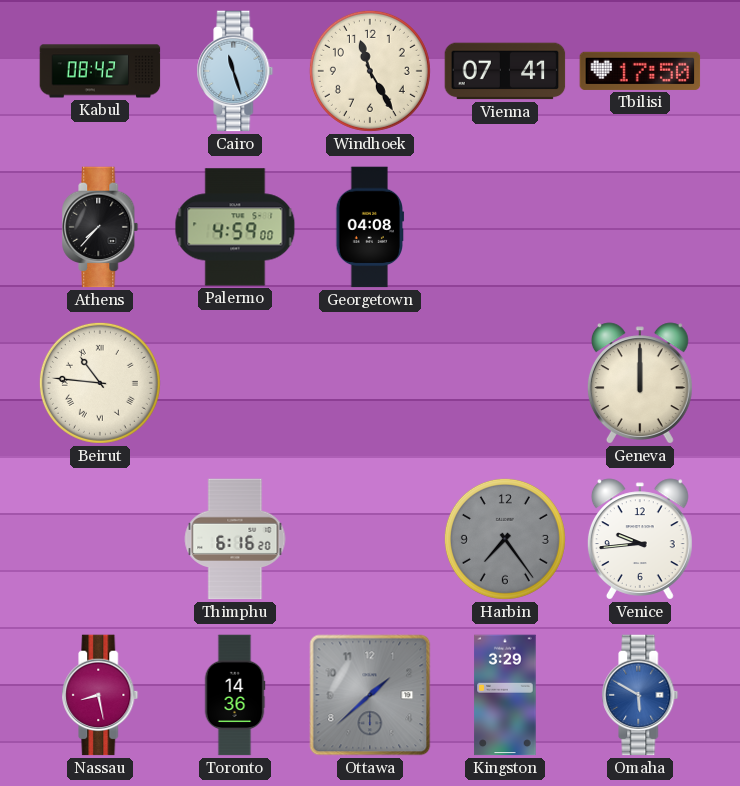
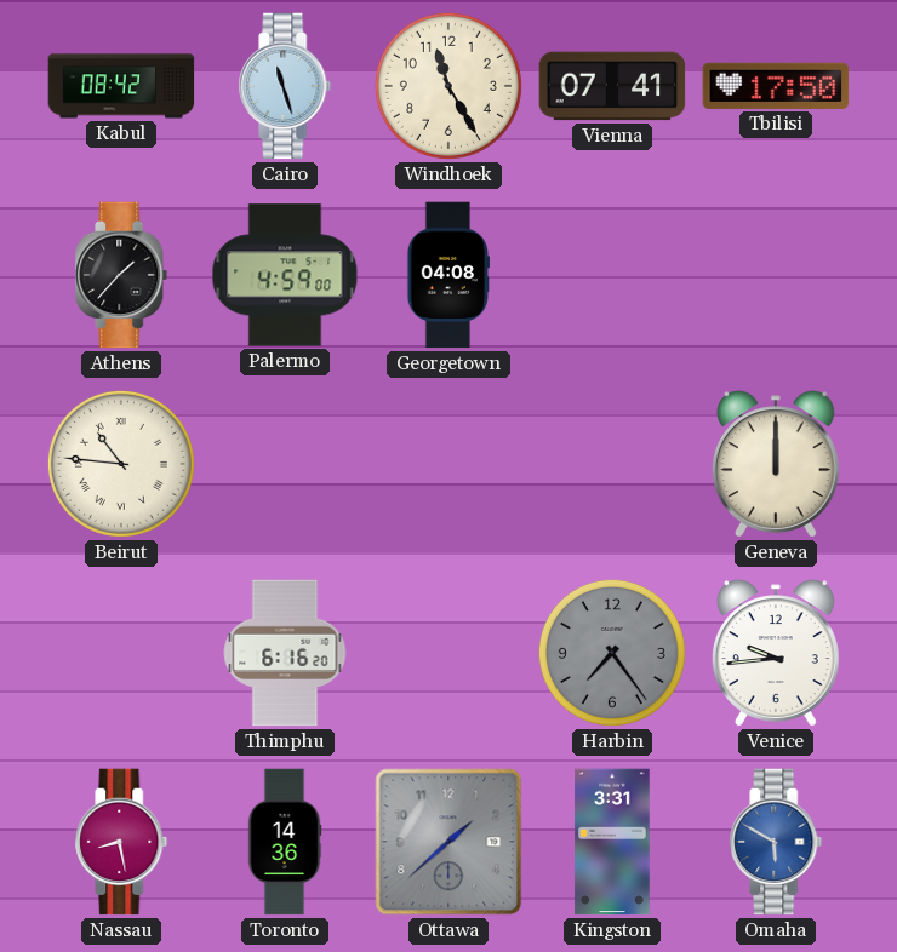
Athens: 7:37 -> 1:37
Kingston: 3:29 -> 3:31
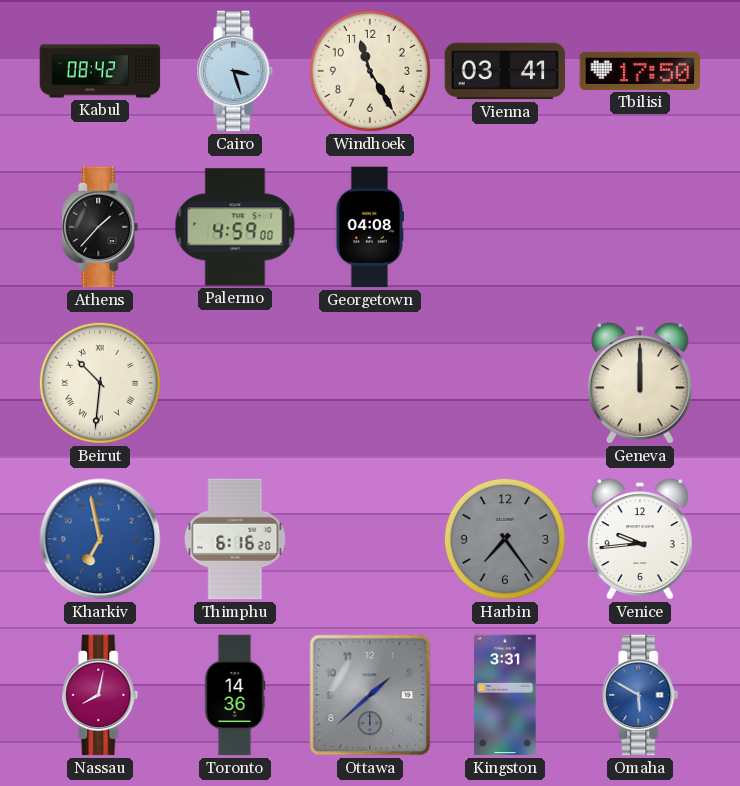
Cairo: 11:27 -> 3:27
Vienna: 07:41 -> 03:41
Beirut: 10:46 -> 10:31
Kharkiv: none -> 6:58
Nassau: 8:28 -> 8:02
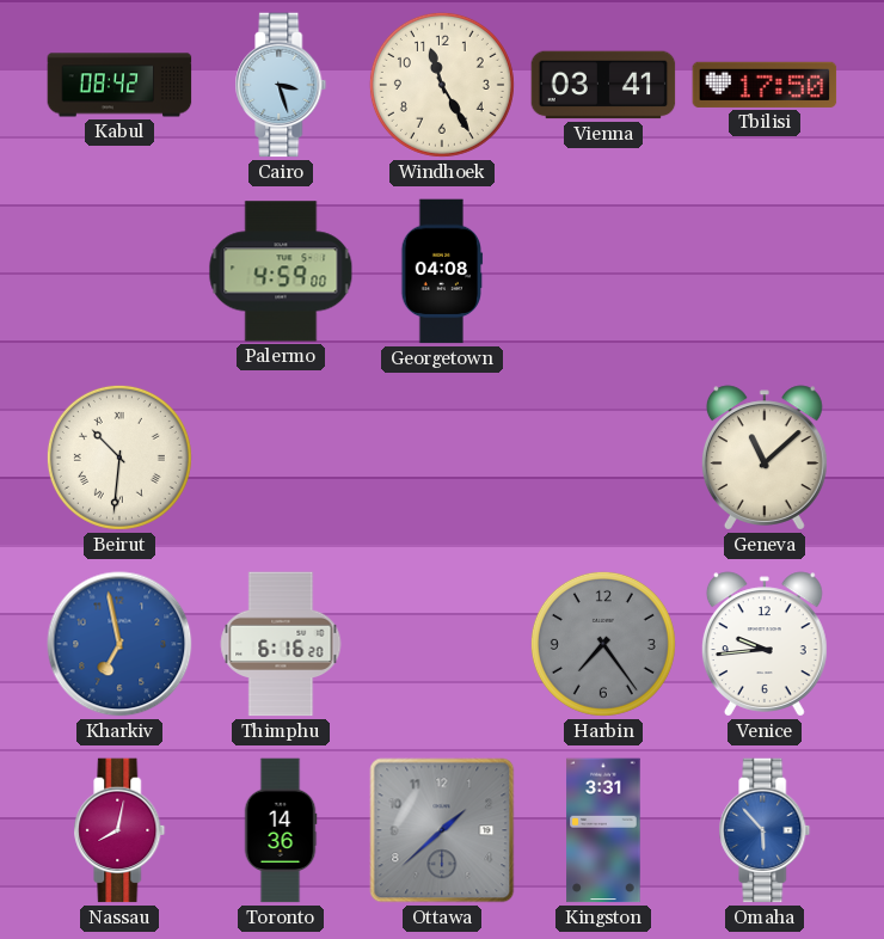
Athens: 1:37 -> none
Geneva: 12:00 -> 11:08
Omaha: 5:50 -> 5:53
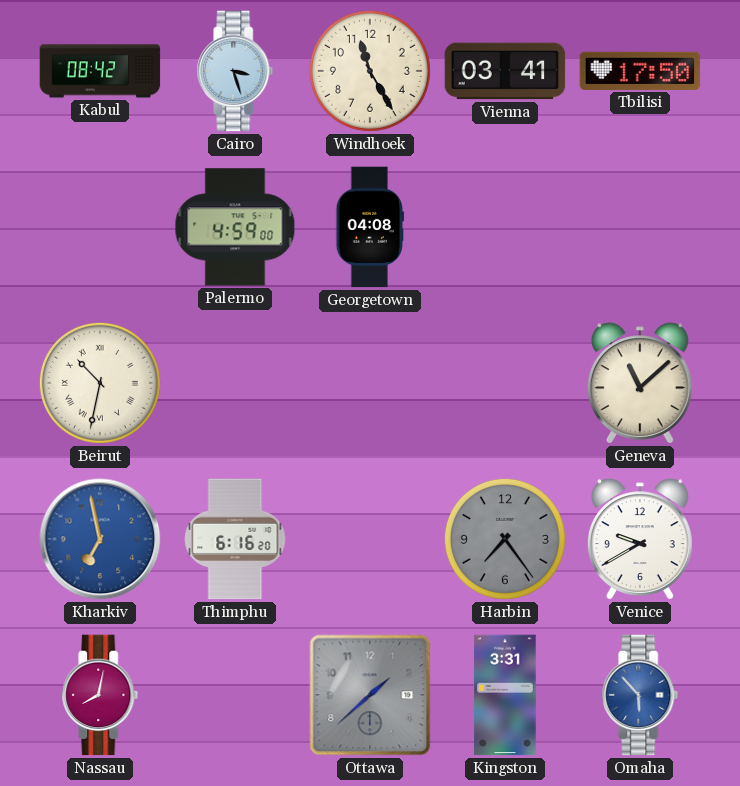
Beirut: 10:31 -> 10:32
Venice: 9:44 -> 9:40
Toronto: 14:36 -> none
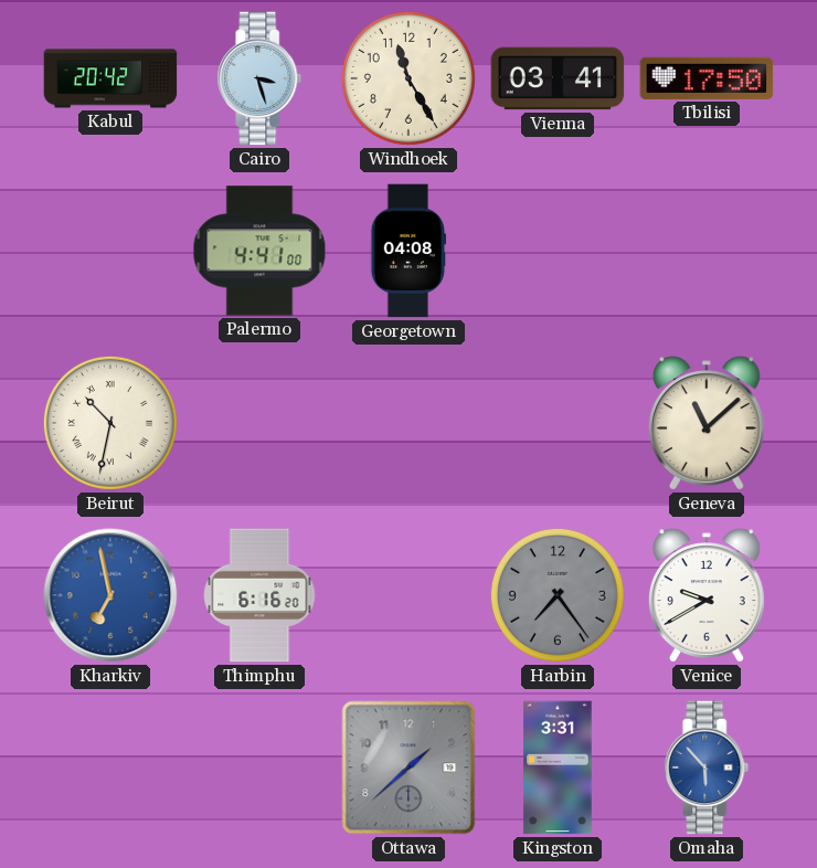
Kabul: 08:42 -> 20:42
Palermo: 4:59 -> 4:41
Nassau: 8:02 -> none
